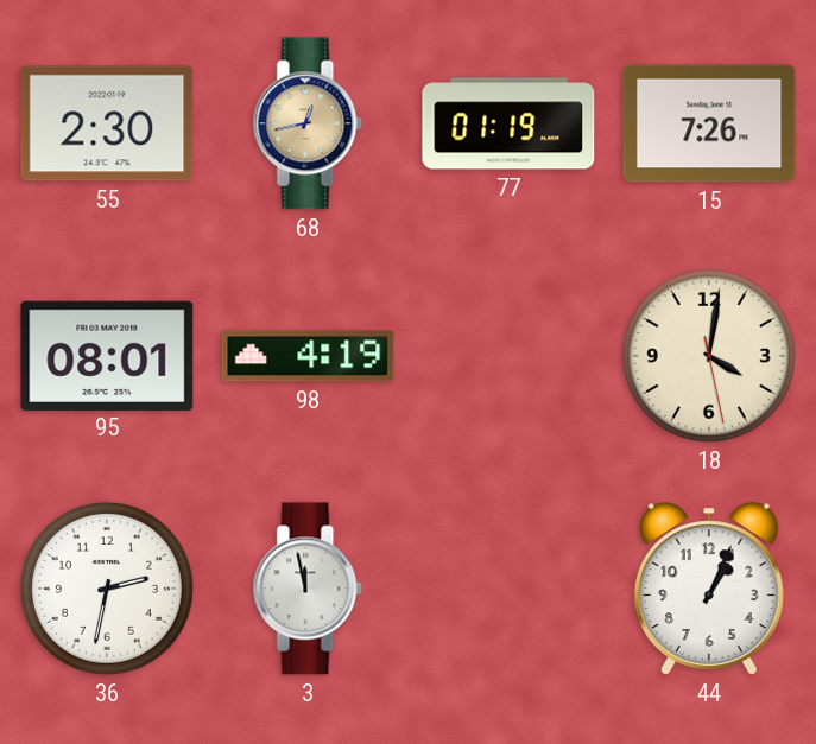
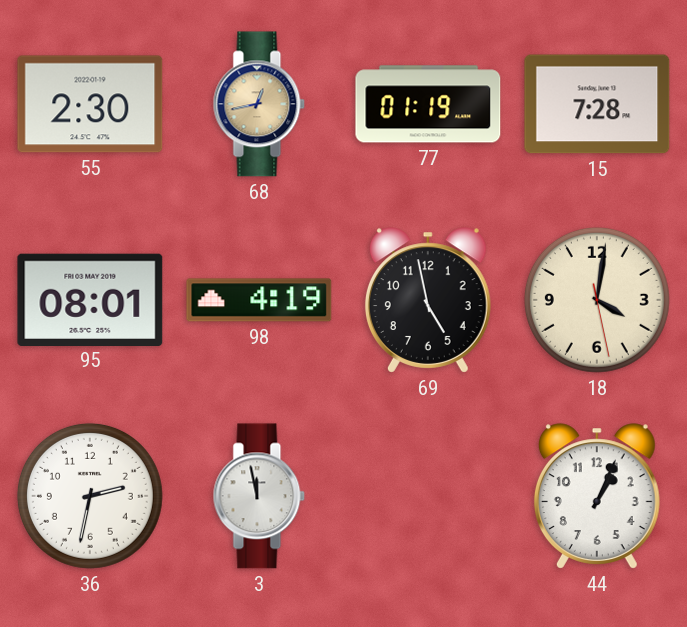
15: 7:26 -> 7:28
69: none -> 4:58
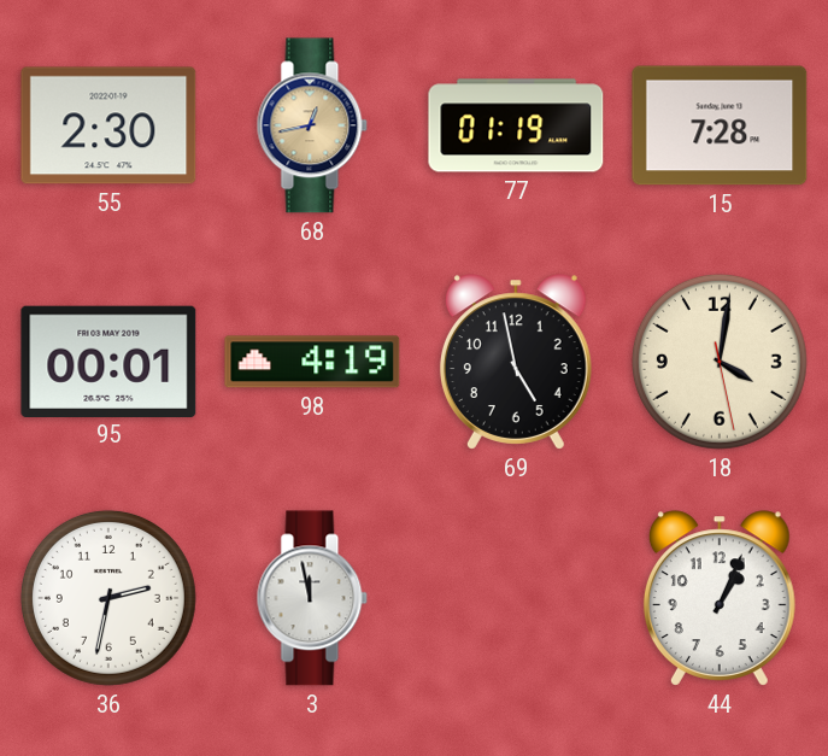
95: 08:01 -> 00:01
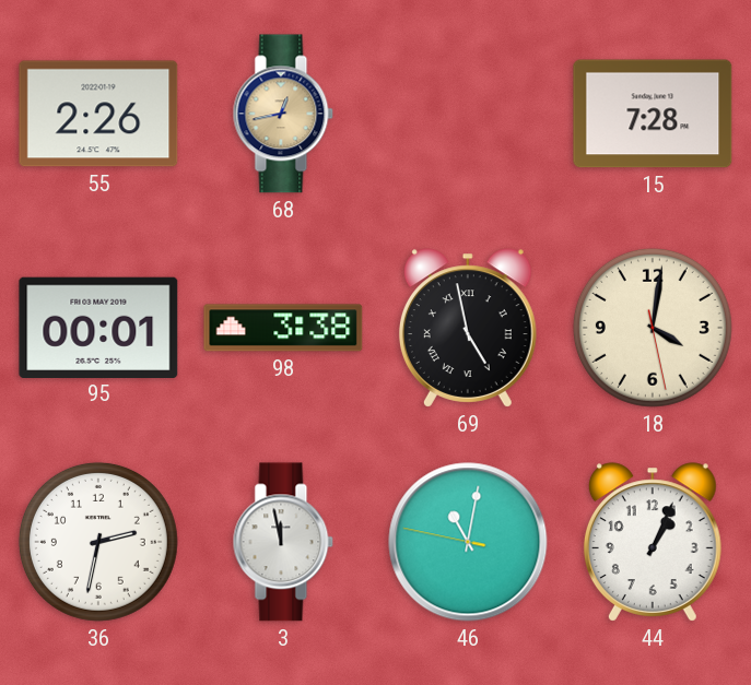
55: 2:30 -> 2:26
77: 01:19 -> none
98: 4:19 -> 3:38
69 numerals: Arabic -> Roman
46: none -> 11:01
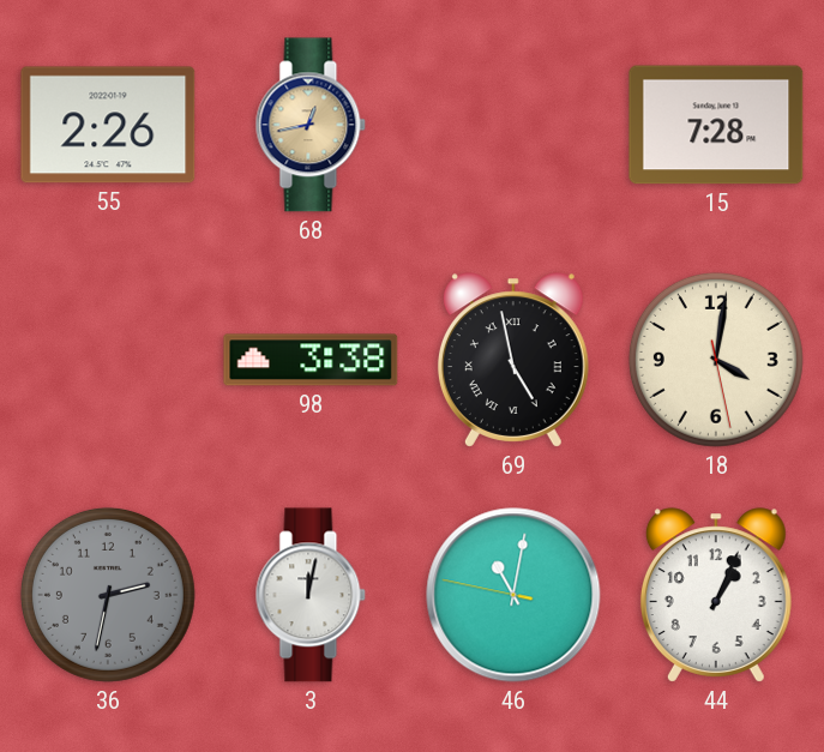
95: 00:01 -> none
36 dial: white -> grey
3: 11:58 -> 12:02
